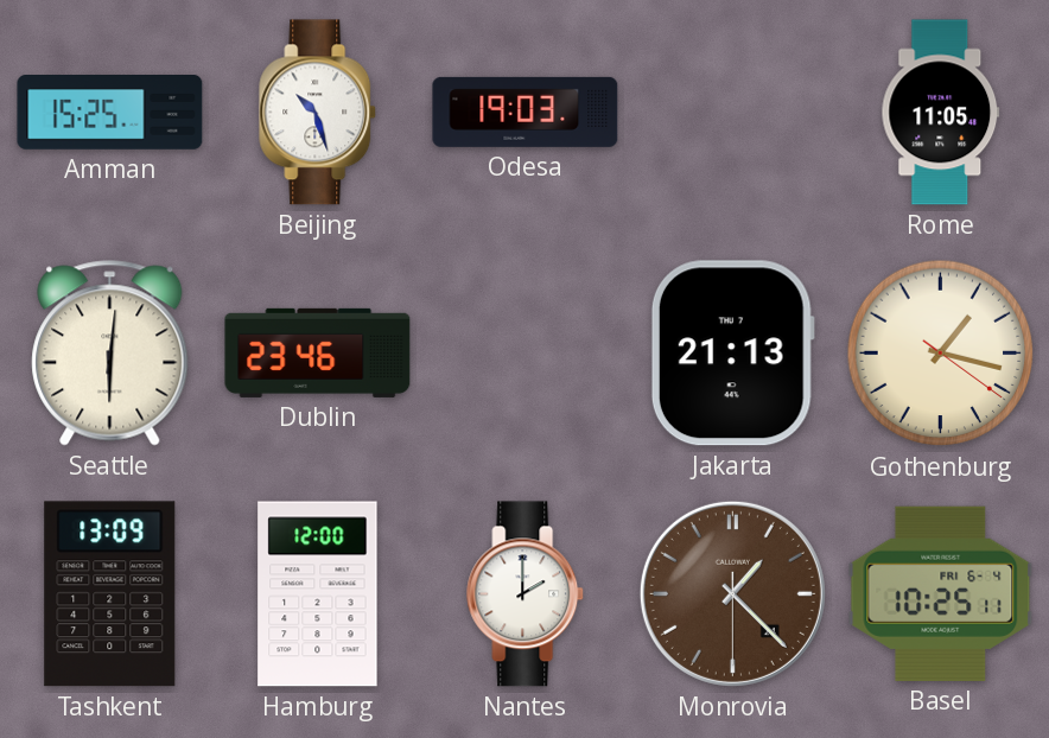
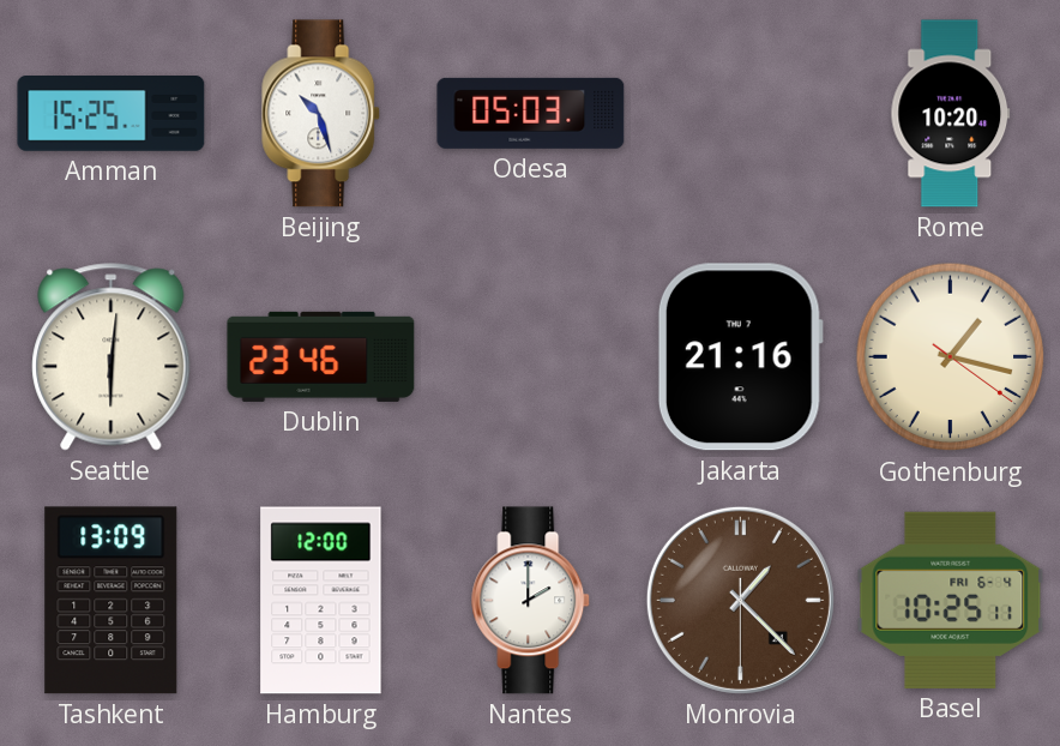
Odesa: 19:03 -> 05:03
Rome: 11:05 -> 10:20
Jakarta: 21:13 -> 21:16
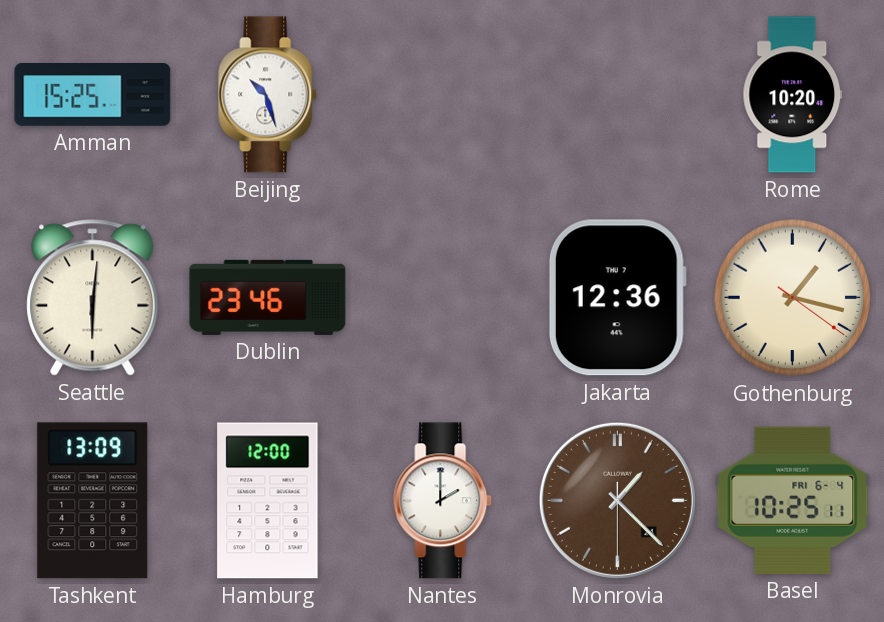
Odesa: 05:03 -> none
Jakarta: 21:16 -> 12:36
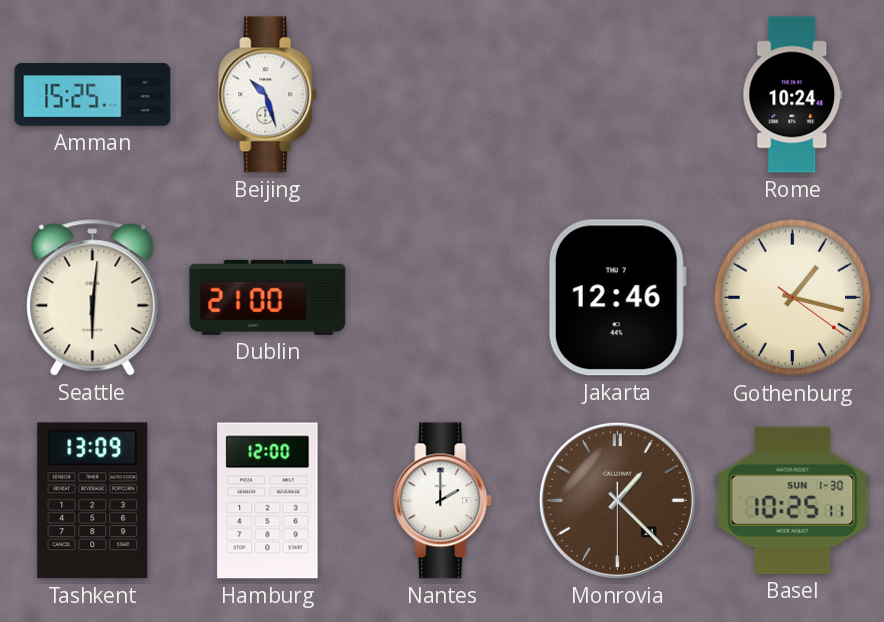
Rome: 10:20 -> 10:24
Dublin: 23:46 -> 21:00
Jakarta: 12:36 -> 12:46
Basel date: FRI 6-4 -> SUN 1-30
